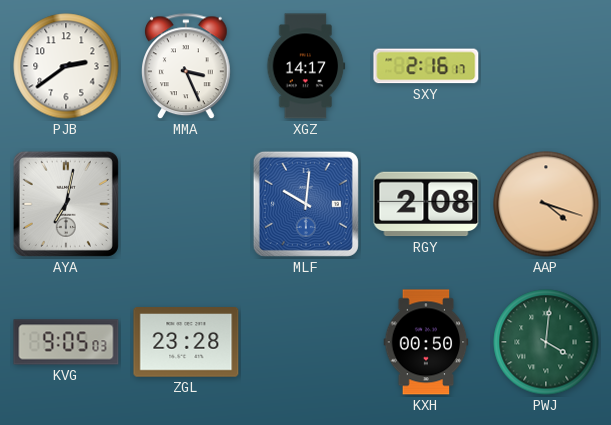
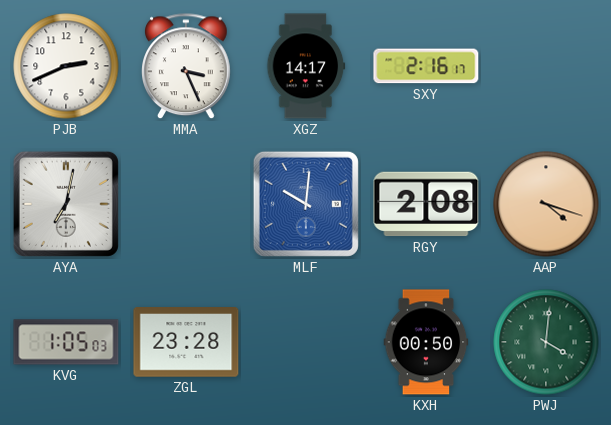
PJB: 2:39 -> 2:41
KVG: 9:05 -> 1:05
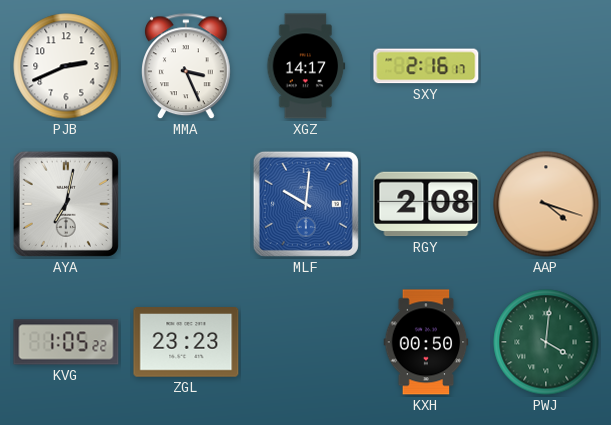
KVG: 1:05:03 -> 1:05:22
ZGL: 23:28 -> 23:23
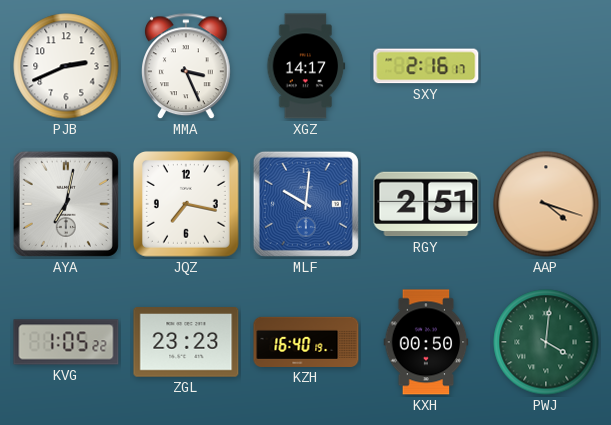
JQZ: none -> 7:17
RGY: 2:08 -> 2:51
KZH: none -> 16:40
